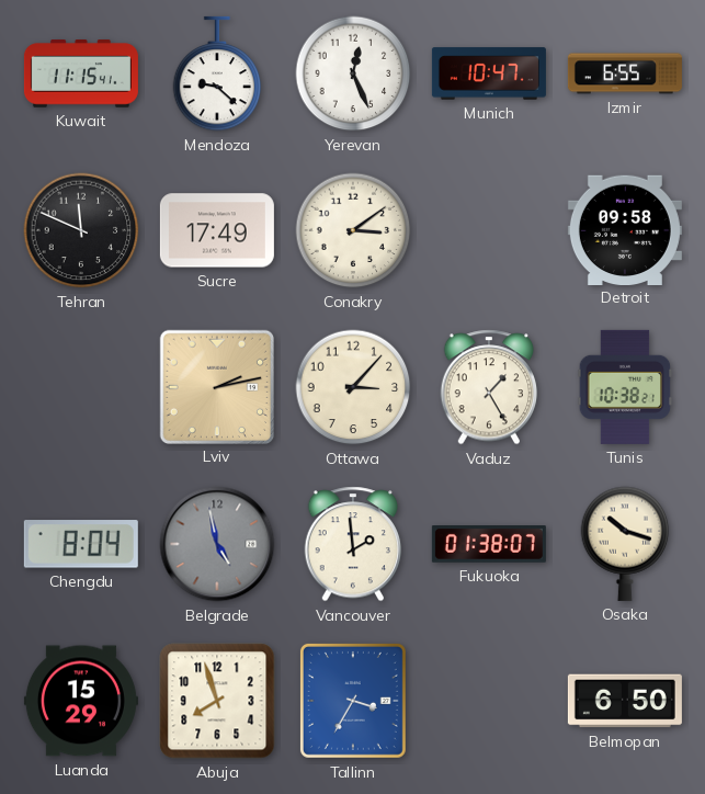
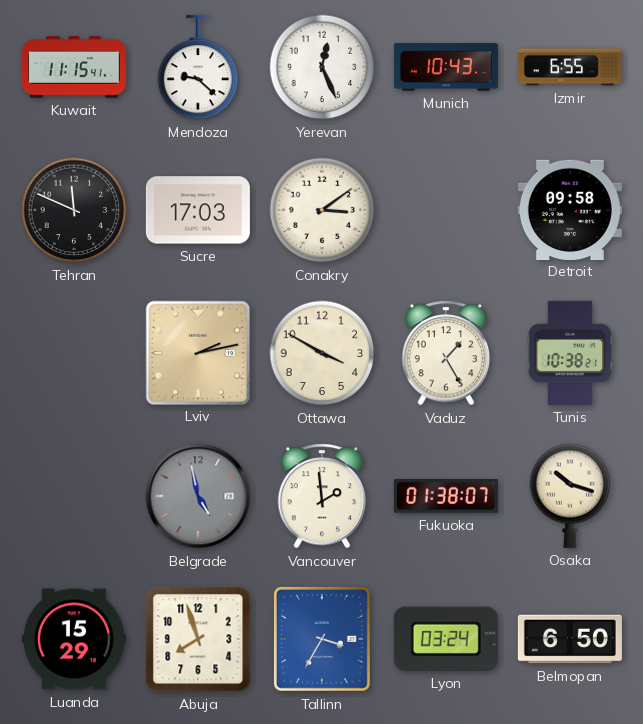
Munich: 10:47 -> 10:43
Sucre: 17:49 -> 17:03
Ottawa: 3:07 -> 3:50
Chengdu: 8:04 -> none
Lyon: none -> 03:24
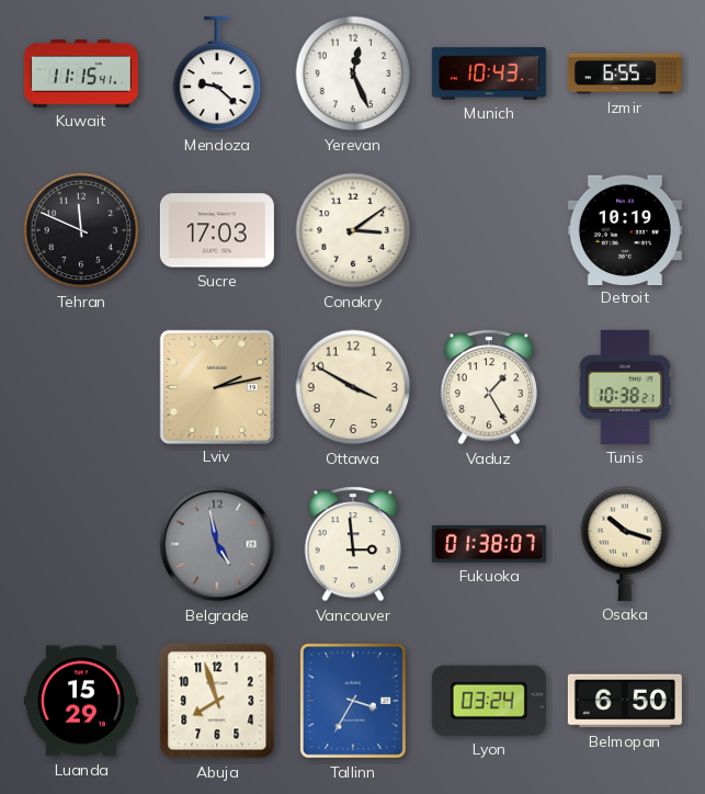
Detroit: 09:58 -> 10:19
Vancouver: 1:59 -> 2:59
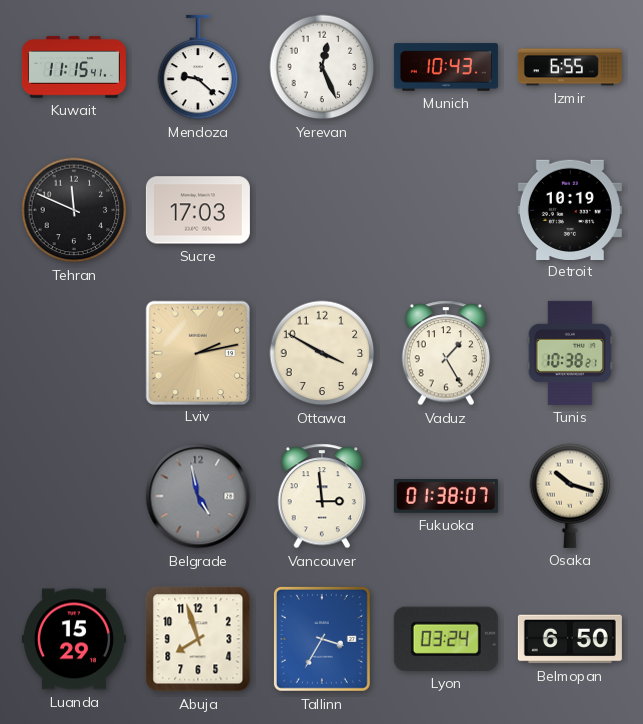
Conakry: 3:09 -> none
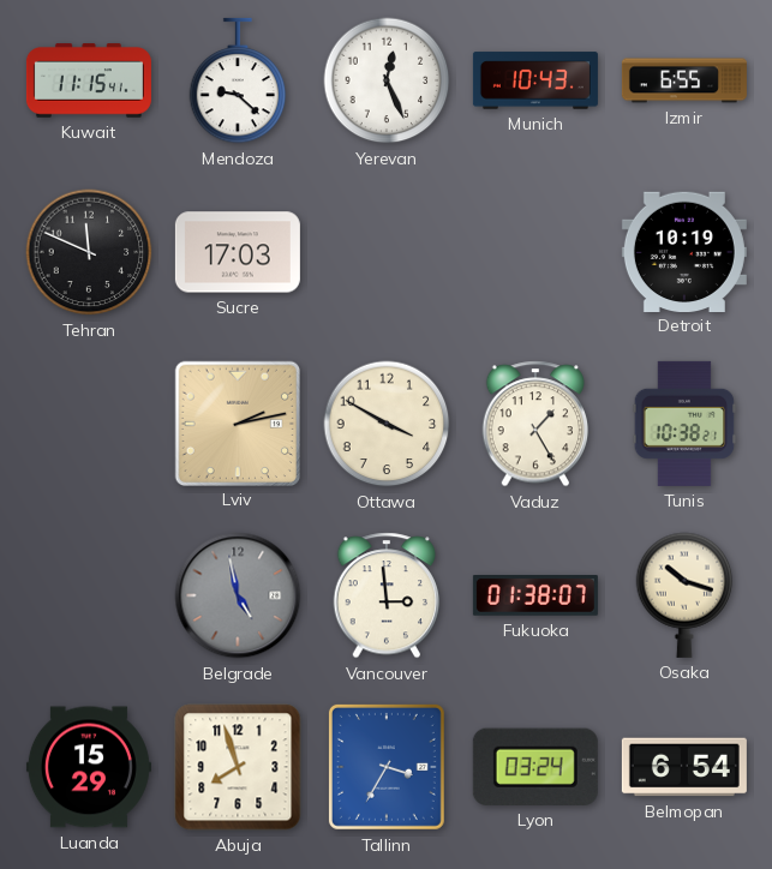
Belmopan: 6:50 -> 6:54
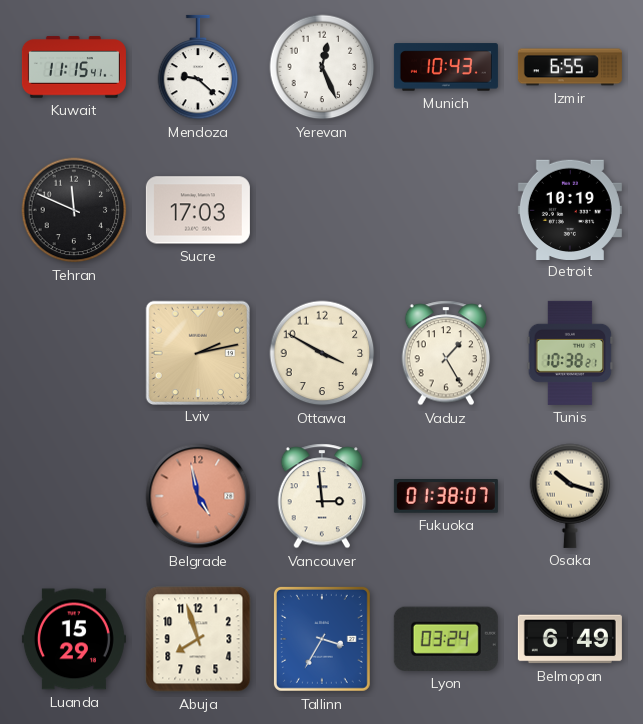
Belgrade dial: grey -> salmon
Belmopan: 6:54 -> 6:49
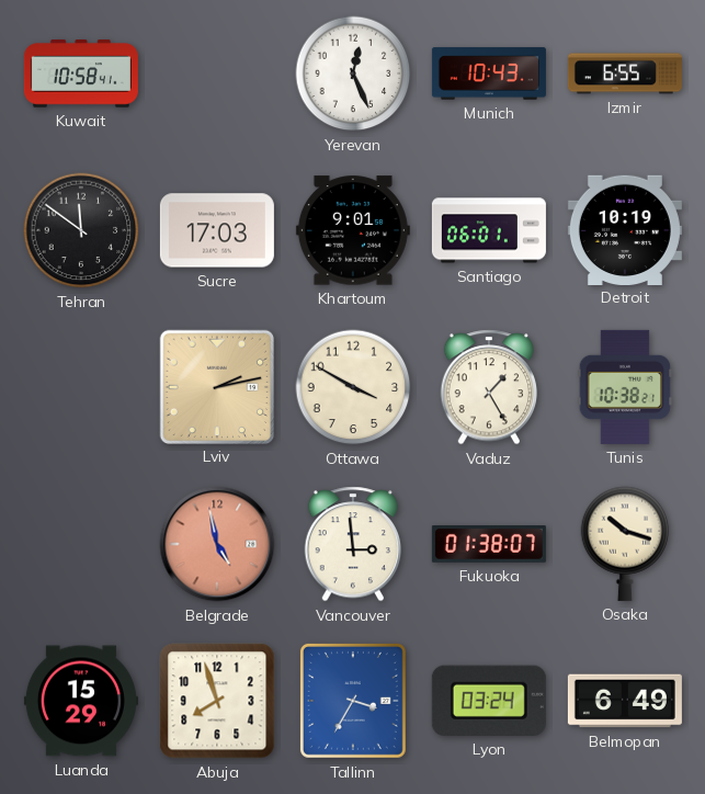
Kuwait: 11:15 -> 10:58
Mendoza: 9:22 -> none
Tehran: 11:49 -> 11:51
Khartoum: none -> 9:01
Santiago: none -> 06:01
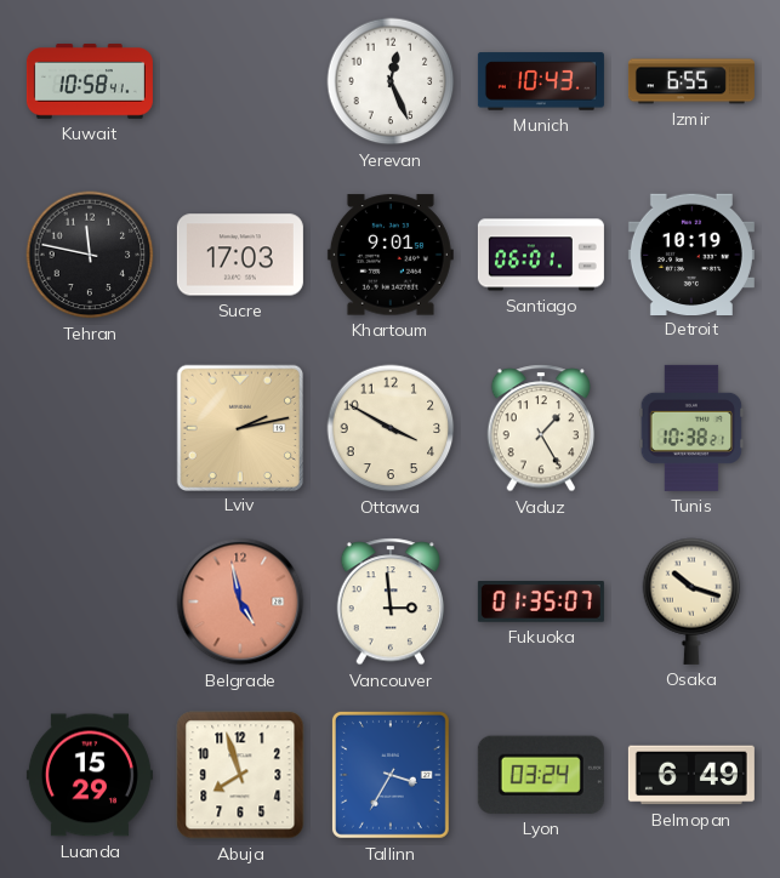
Tehran: 11:51 -> 11:47
Fukuoka: 01:38 -> 01:35
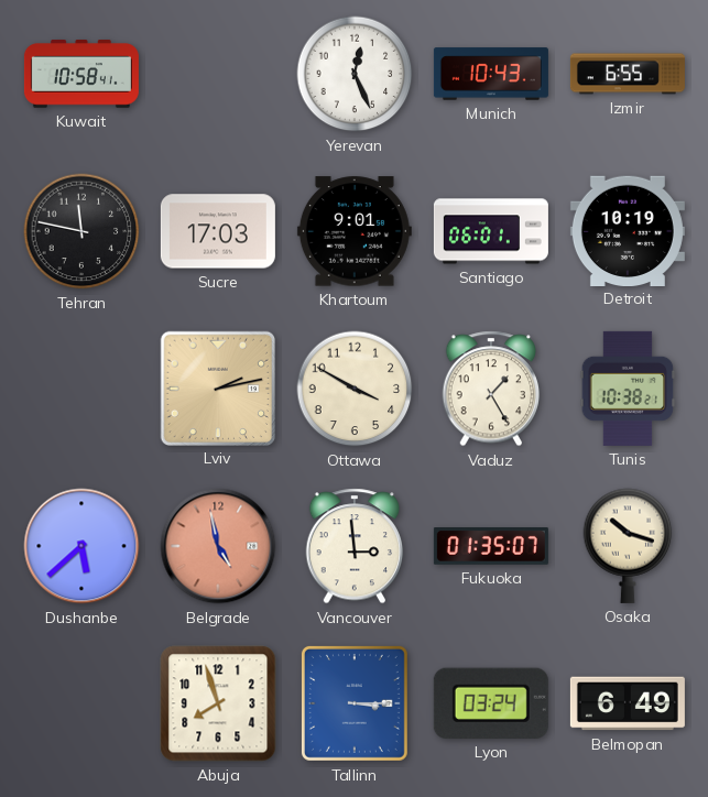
Dushanbe: none -> 5:38
Luanda: 15:29 -> none
Tallinn: 3:35 -> 3:15
